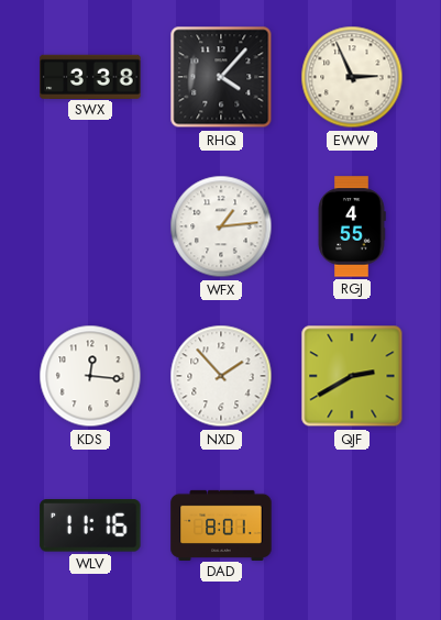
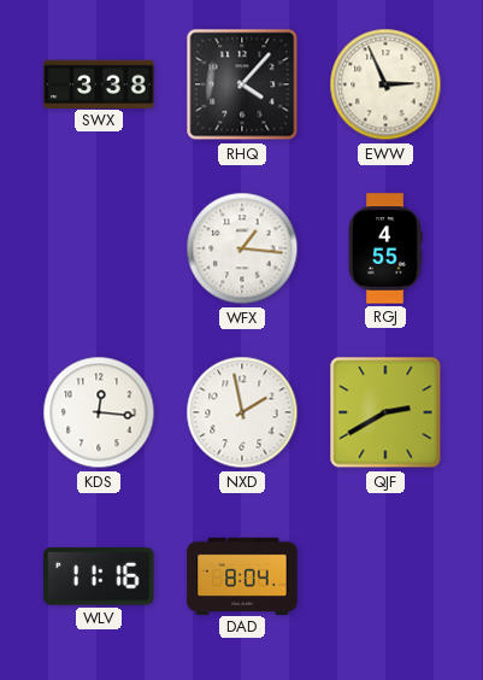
WFX: 1:14 -> 1:16
NXD: 1:53 -> 1:58
DAD: 8:01 -> 8:04
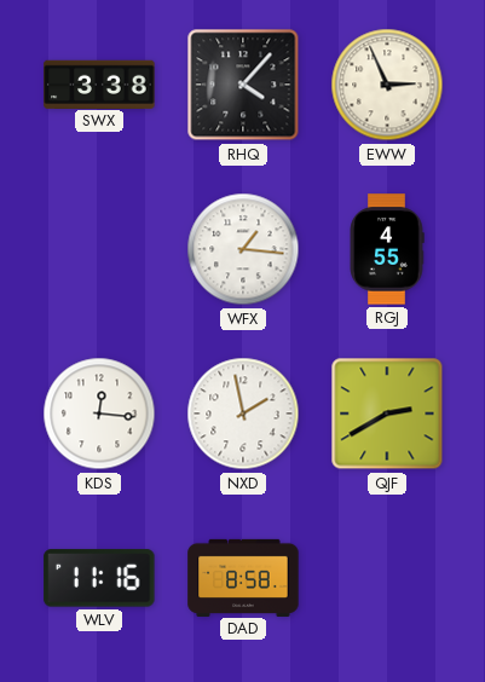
DAD: 8:04 -> 8:58
